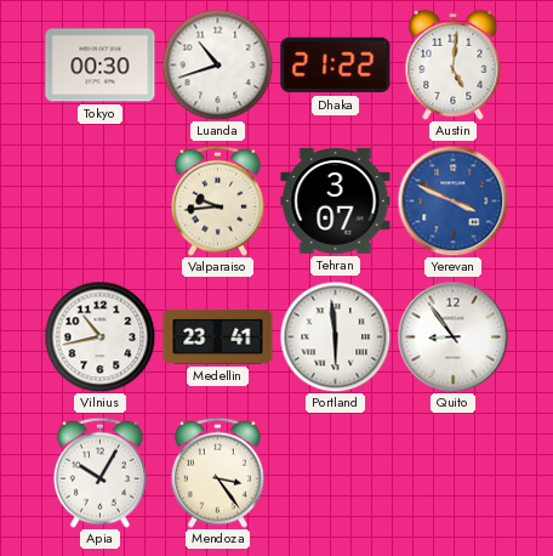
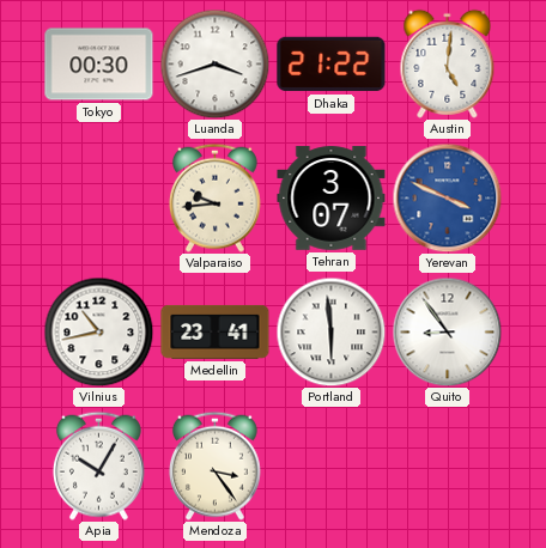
Luanda: 10:42 -> 3:42
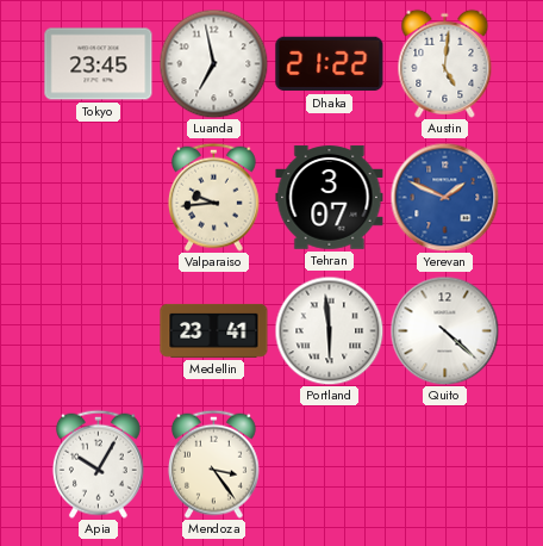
Tokyo: 00:30 -> 23:45
Luanda: 3:42 -> 6:58
Yerevan: 3:49 -> 1:49
Vilnius: 10:43 -> none
Quito: 8:54 -> 4:22
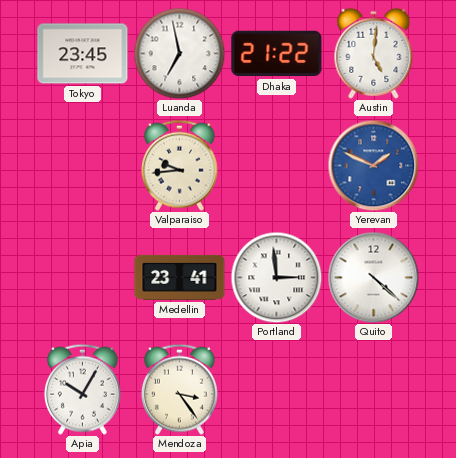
Tehran: 3:07 -> none
Portland: 5:59 -> 2:59
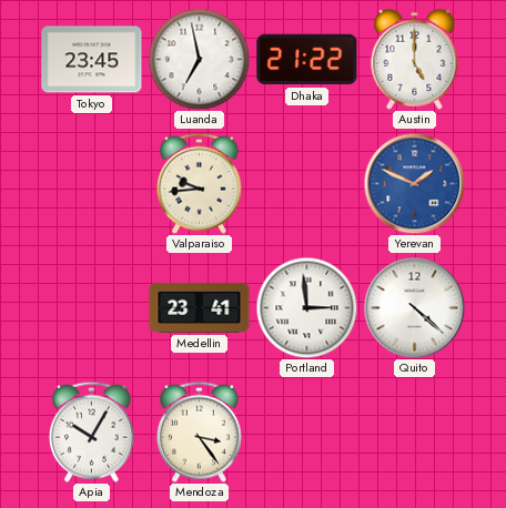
Austin: 5:01 -> 5:00
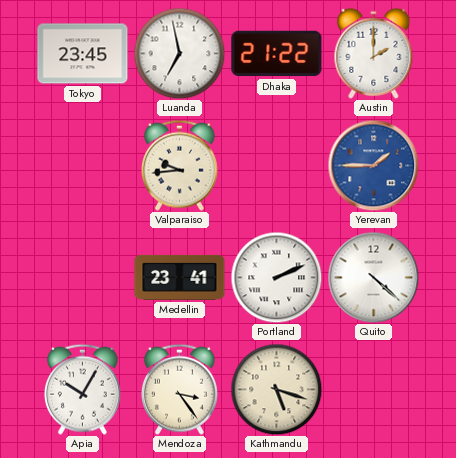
Austin: 5:00 -> 2:00
Yerevan: 1:49 -> 1:45
Portland: 2:59 -> 2:11
Kathmandu: none -> 5:18
